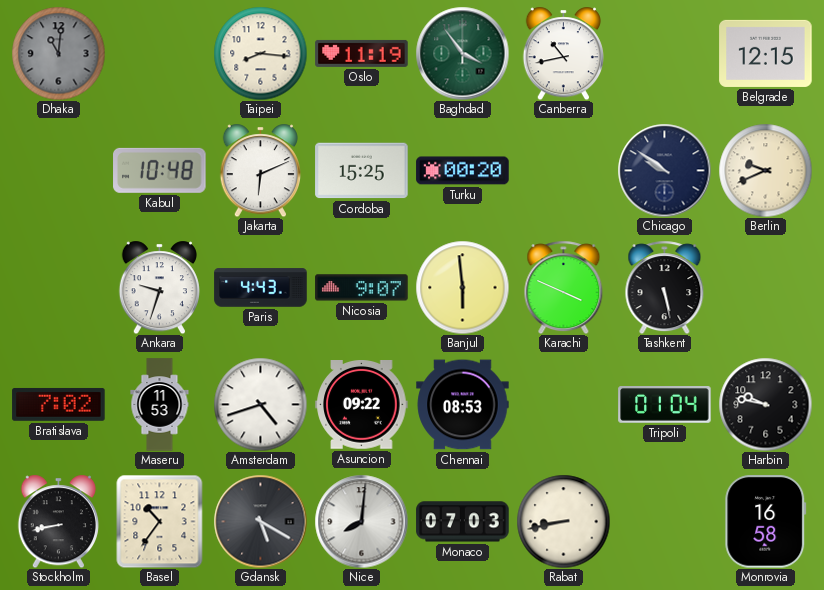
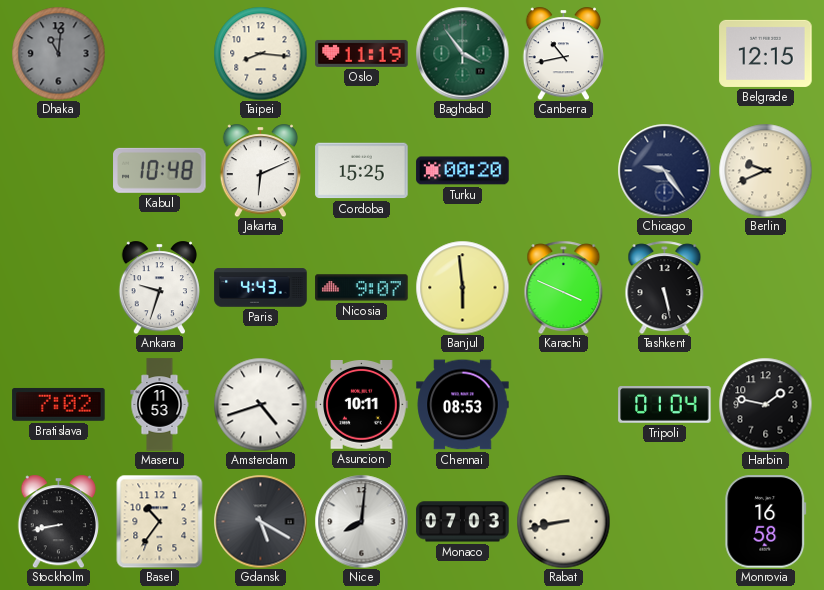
Chicago: 9:51 -> 9:24
Asuncion: 09:22 -> 10:11
Harbin: 9:47 -> 1:47
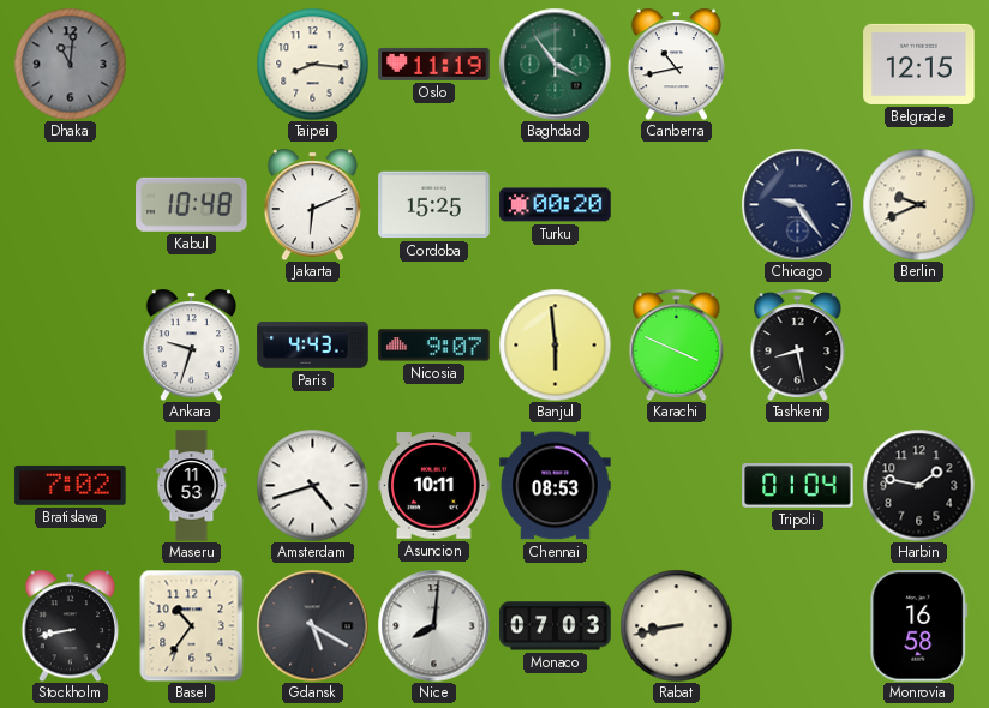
Tashkent: 5:28 -> 8:28
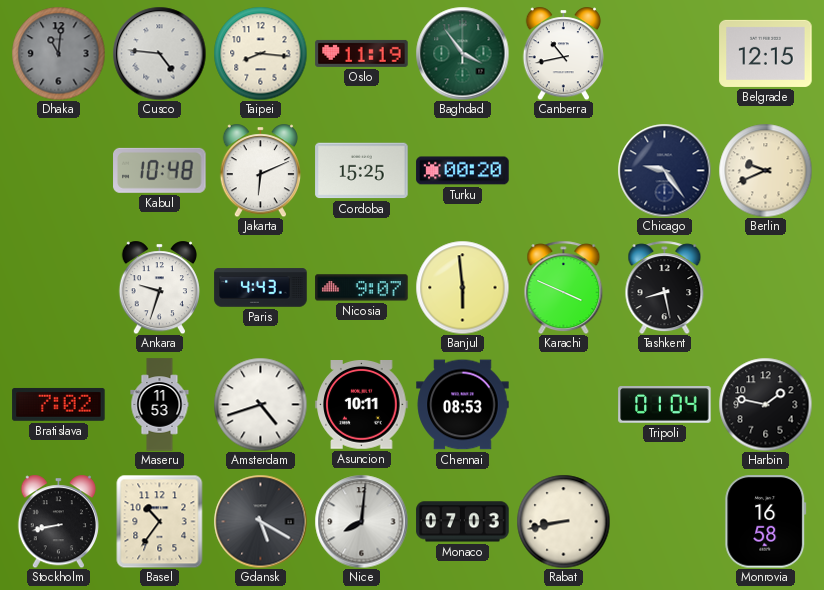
Cusco: none -> 4:46
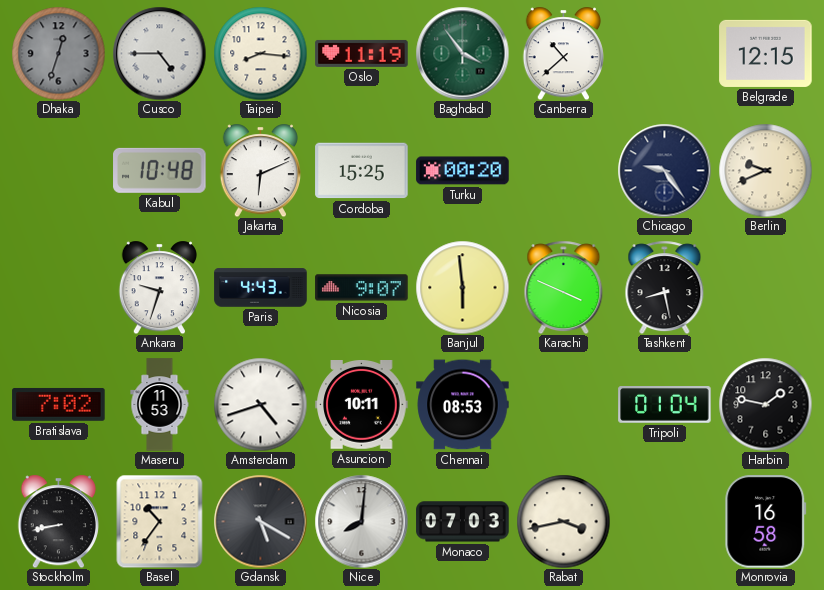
Dhaka: 11:01 -> 12:33
Cusco: 4:46 -> 4:45
Canberra: 10:43 -> 10:38
Rabat: 8:43 -> 3:43
